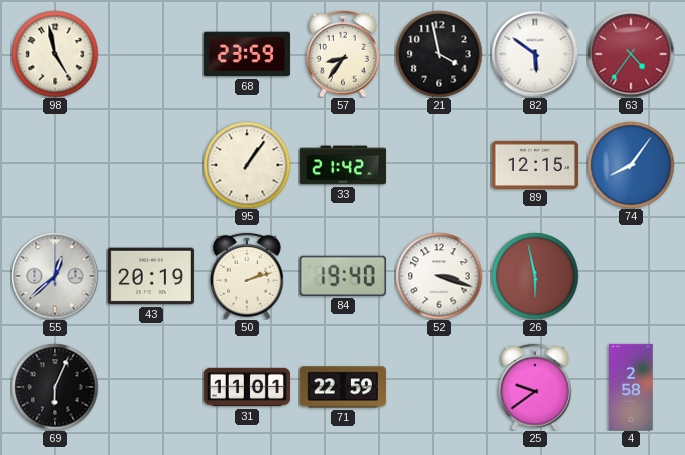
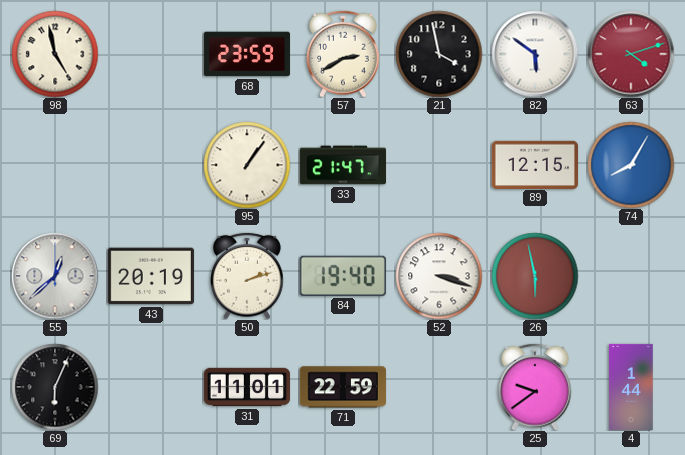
57: 8:36 -> 2:40
63: 4:36 -> 4:12
33: 21:42 -> 21:47
74: 8:06 -> 8:05
4: 2:58 -> 1:44
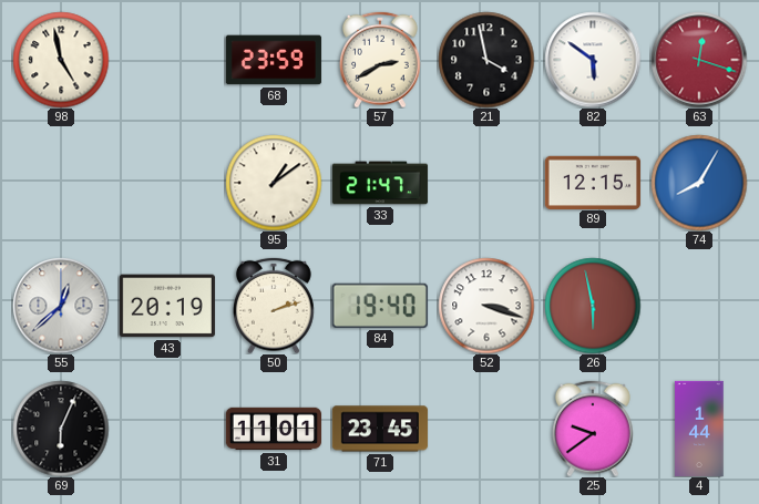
63: 4:12 -> 12:18
95: 1:06 -> 1:09
71: 22:59 -> 23:45
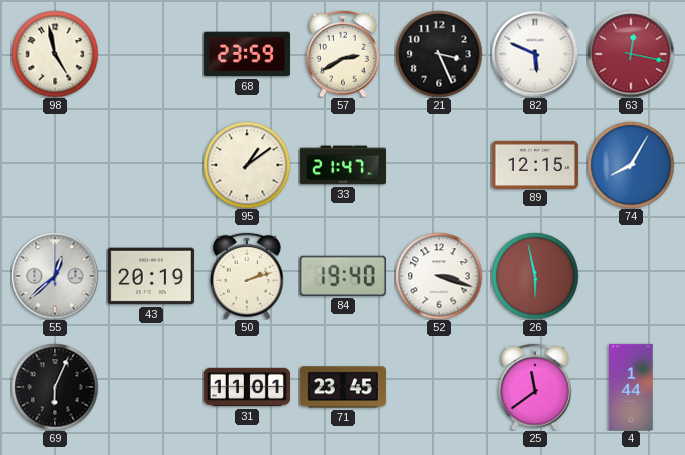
21: 3:58 -> 3:26
82: 5:51 -> 5:49
63: 12:18 -> 12:17
25: 9:39 -> 11:39
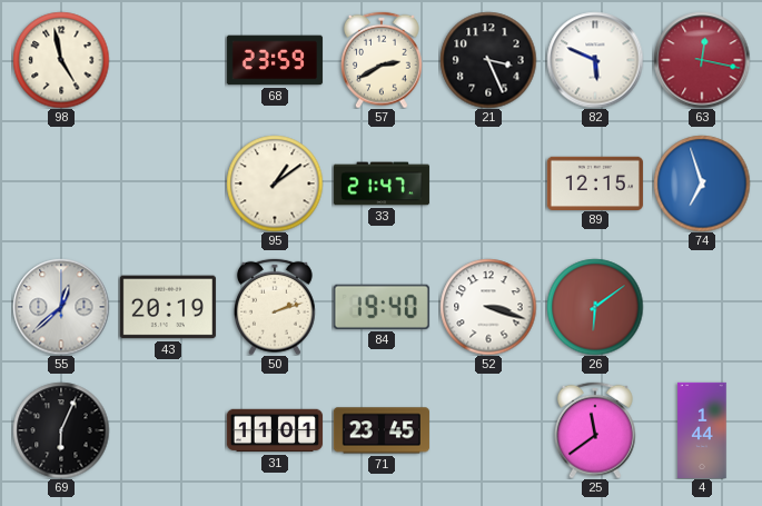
74: 8:05 -> 6:57
26: 5:58 -> 6:09
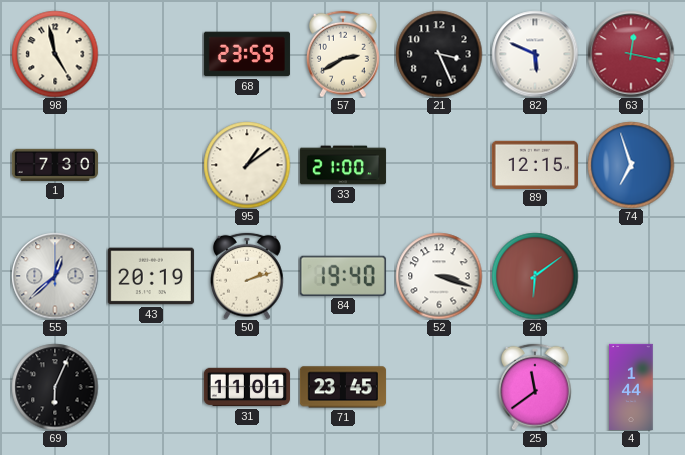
1: none -> 7:30
33: 21:47 -> 21:00
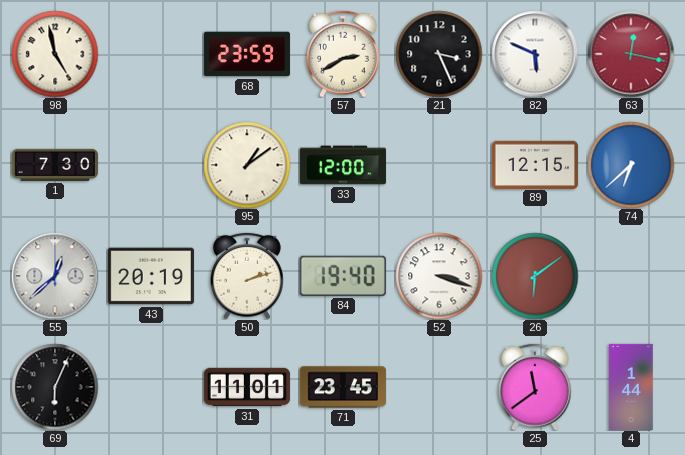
33: 21:00 -> 12:00
74: 6:57 -> 6:38
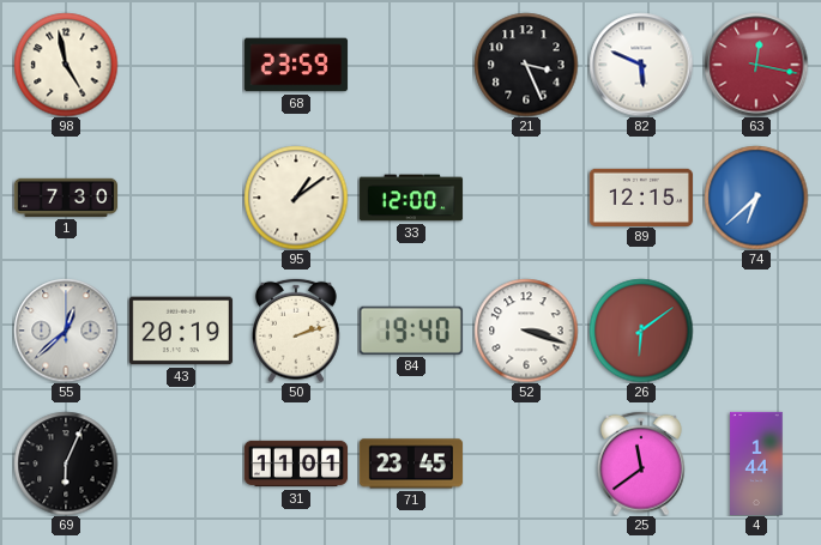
57: 2:40 -> none
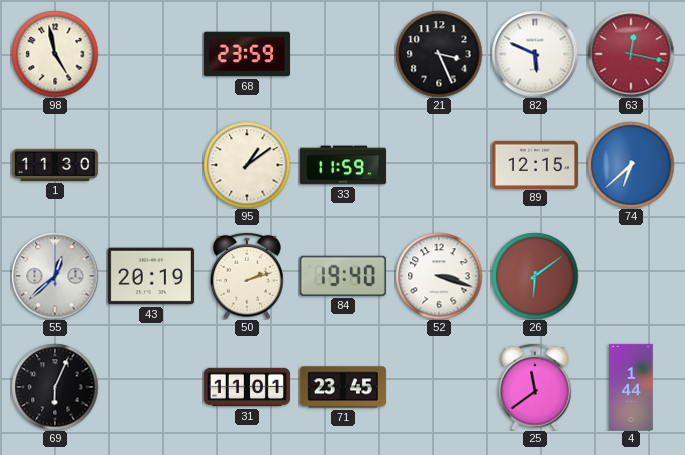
1: 7:30 -> 11:30
33: 12:00 -> 11:59
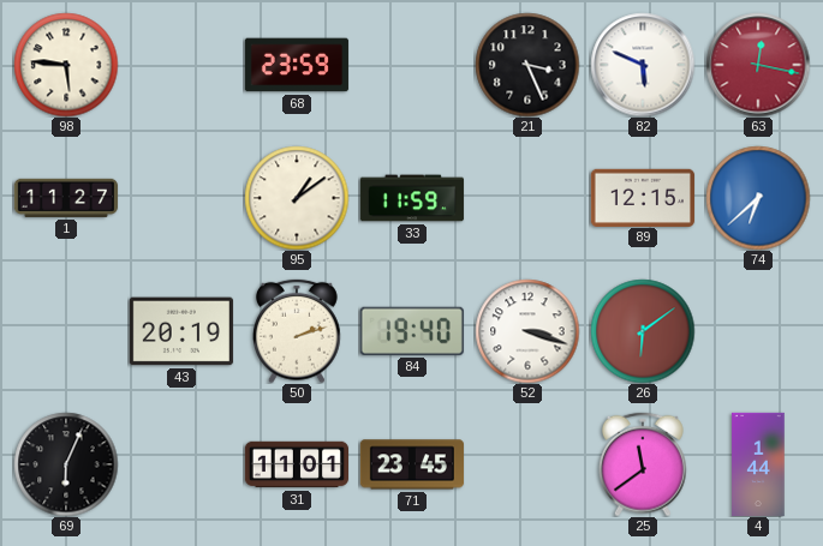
98: 4:58 -> 5:46
1: 11:30 -> 11:27
55: 12:38 -> none
